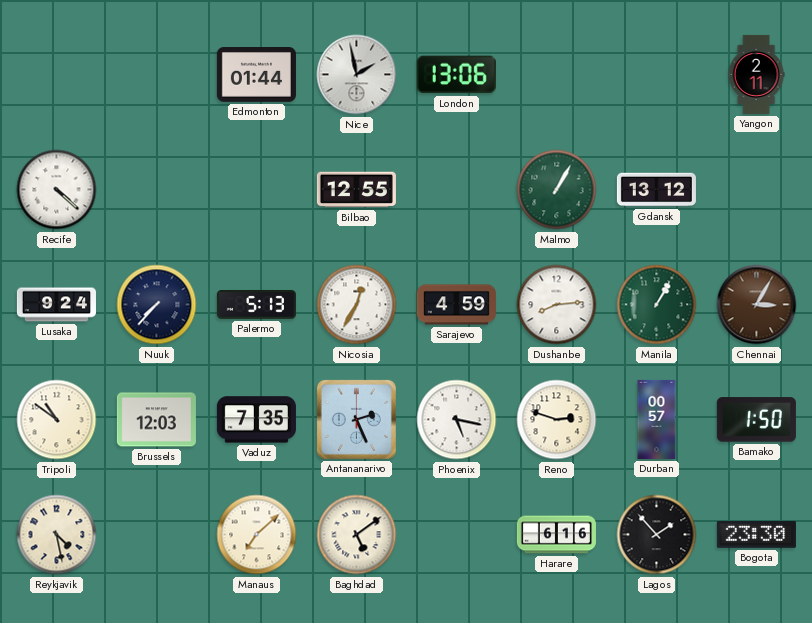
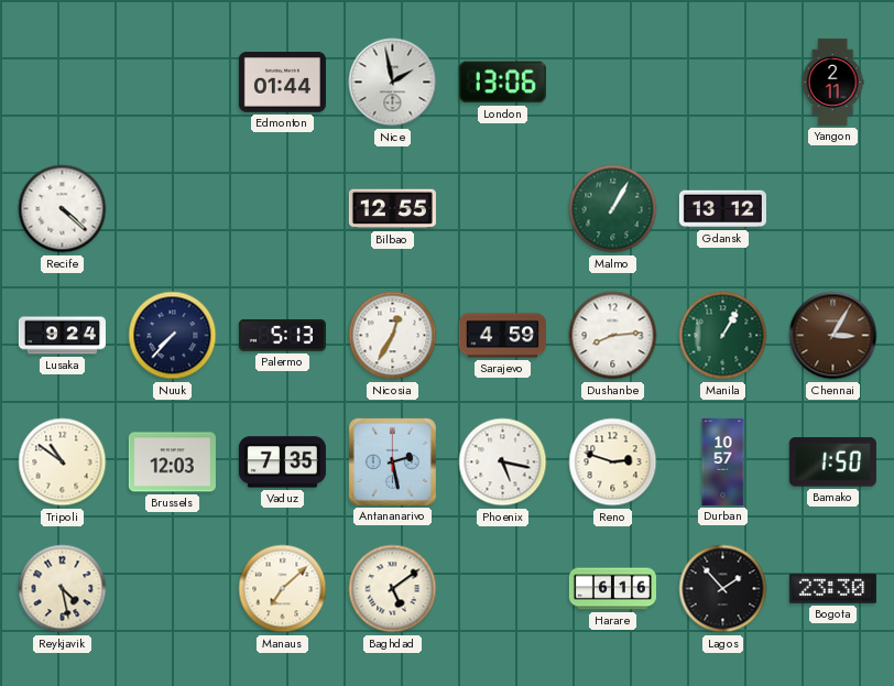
Antananarivo: 2:26 -> 2:28
Durban: 00:57 -> 10:57
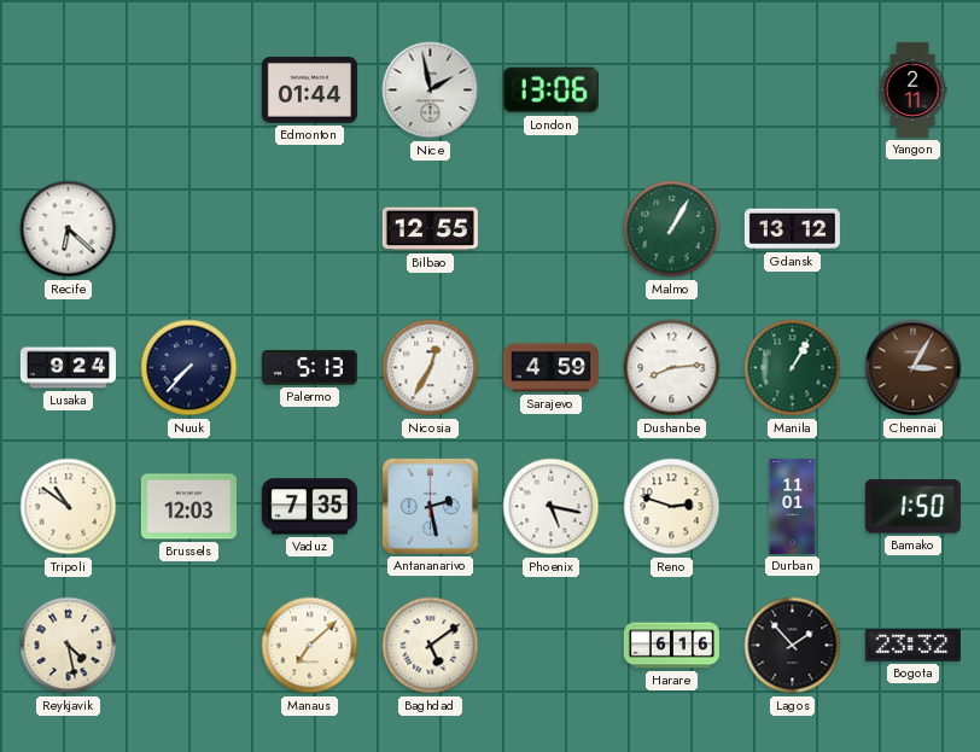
Recife: 4:22 -> 6:22
Durban: 10:57 -> 11:01
Bogota: 23:30 -> 23:32
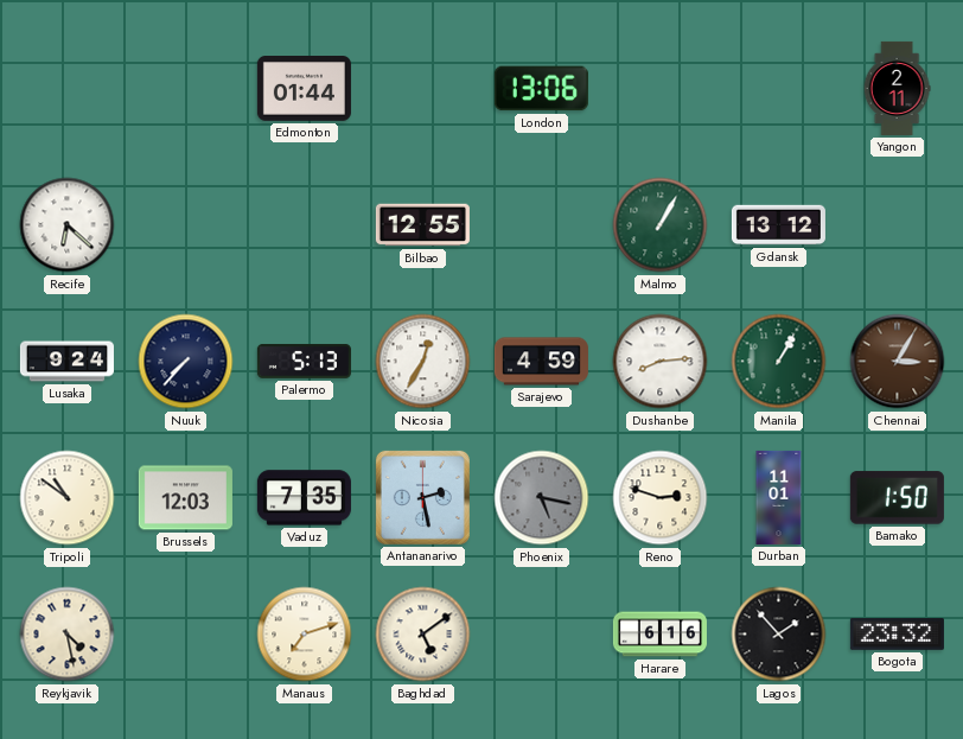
Nice: 1:58 -> none
Phoenix dial: white -> grey
Manaus: 7:08 -> 7:12
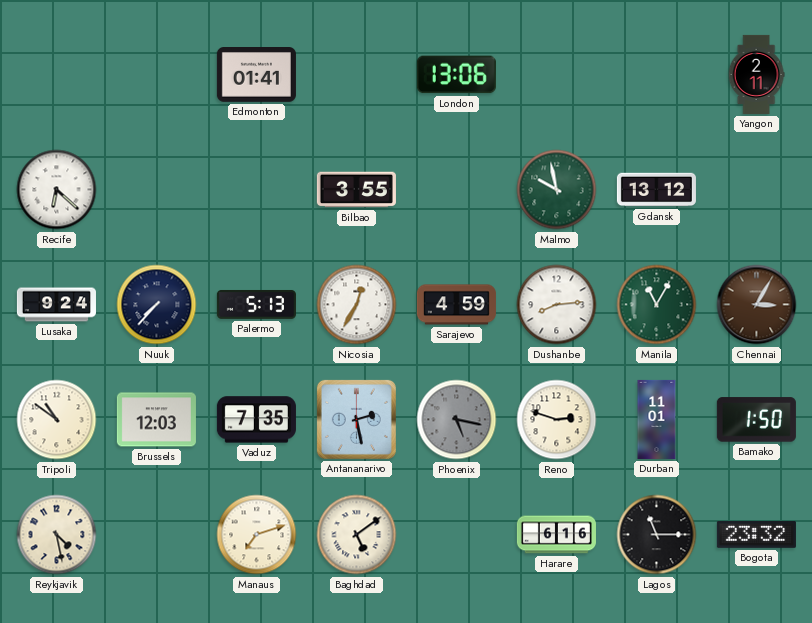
Edmonton: 01:44 -> 01:41
Bilbao: 12:55 -> 3:55
Malmo: 1:05 -> 9:58
Manila: 1:05 -> 11:05
Lagos: 1:53 -> 11:15
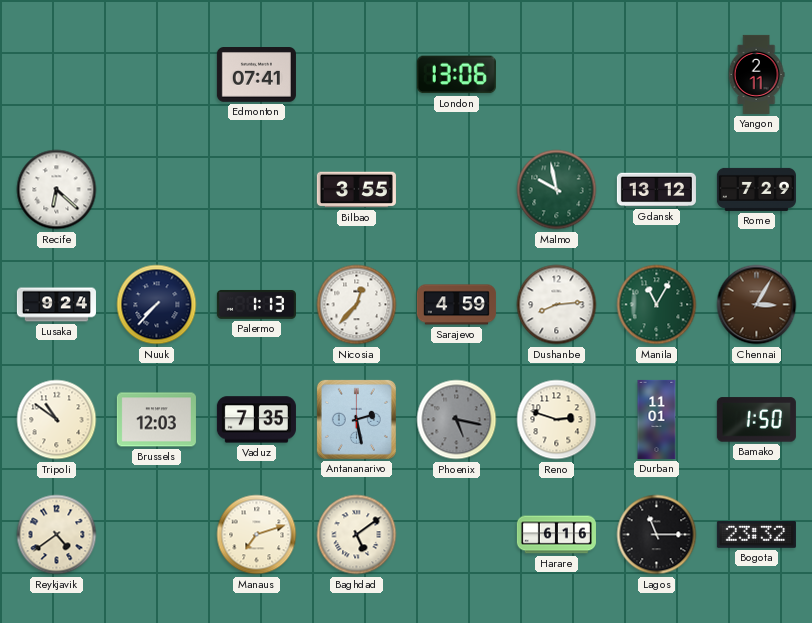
Edmonton: 01:41 -> 07:41
Rome: none -> 7:29
Palermo: 5:13 -> 1:13
Nicosia: 12:35 -> 12:37
Reykjavik: 4:28 -> 4:39
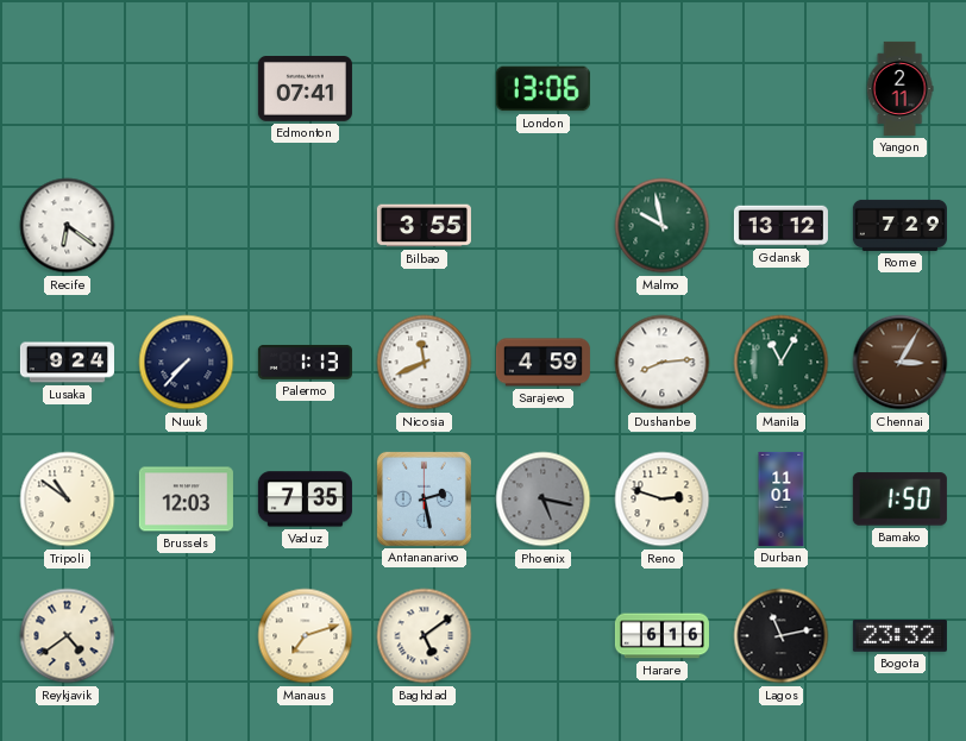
Recife: 6:22 -> 6:21
Nicosia: 12:37 -> 11:41
Lagos: 11:15 -> 11:13
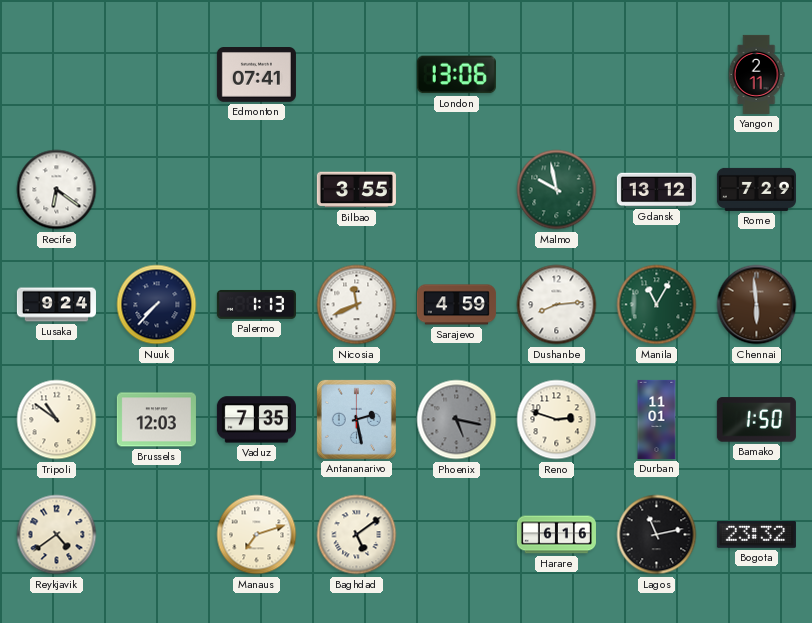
Chennai: 3:05 -> 5:59
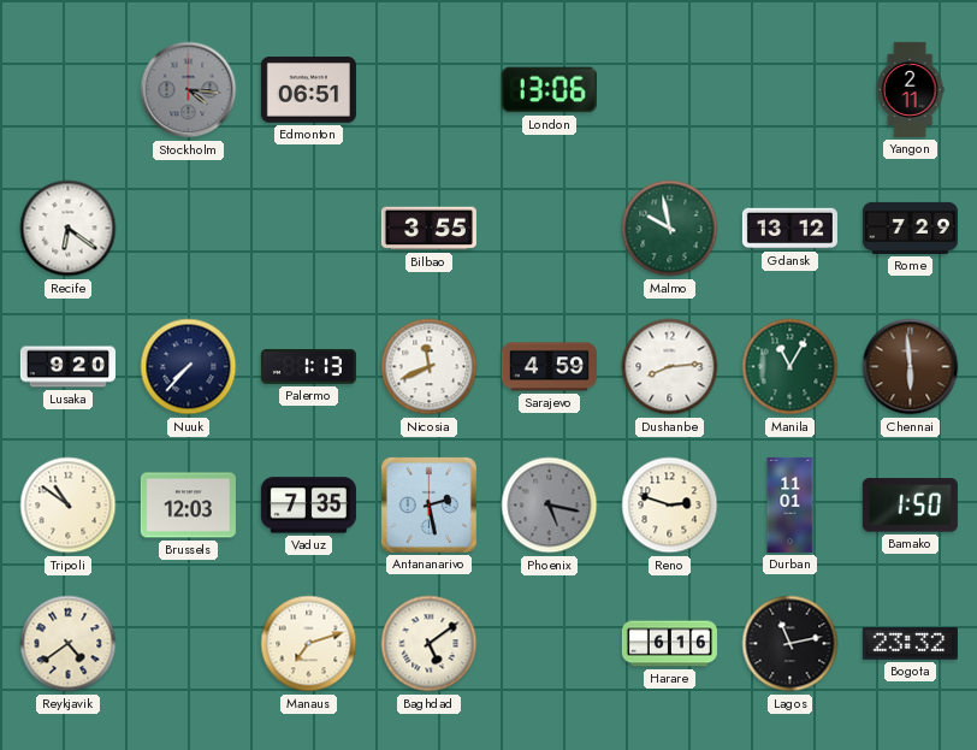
Stockholm: none -> 4:16
Edmonton: 07:41 -> 06:51
Lusaka: 9:24 -> 9:20
